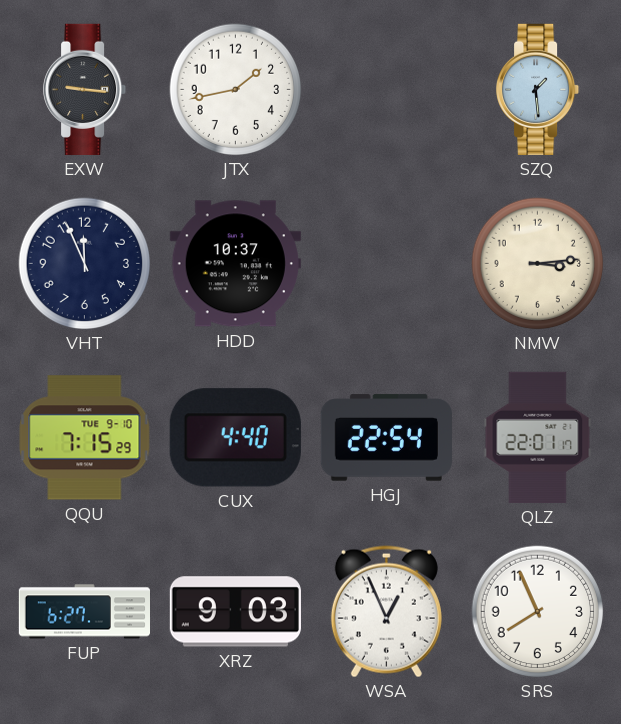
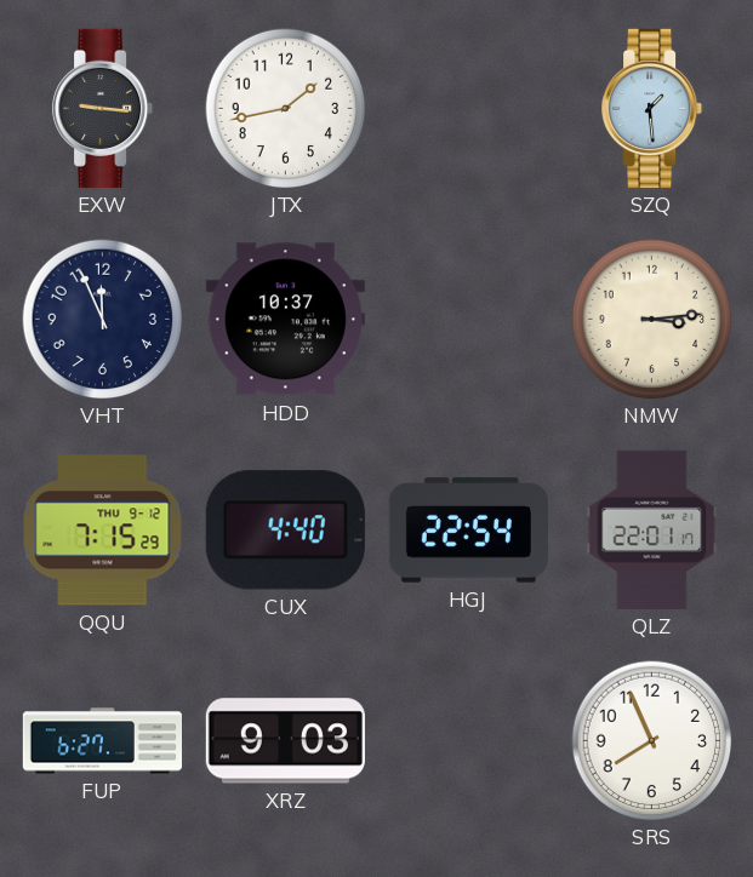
QQU date: TUE 9-10 -> THU 9-12
WSA: 12:56 -> none
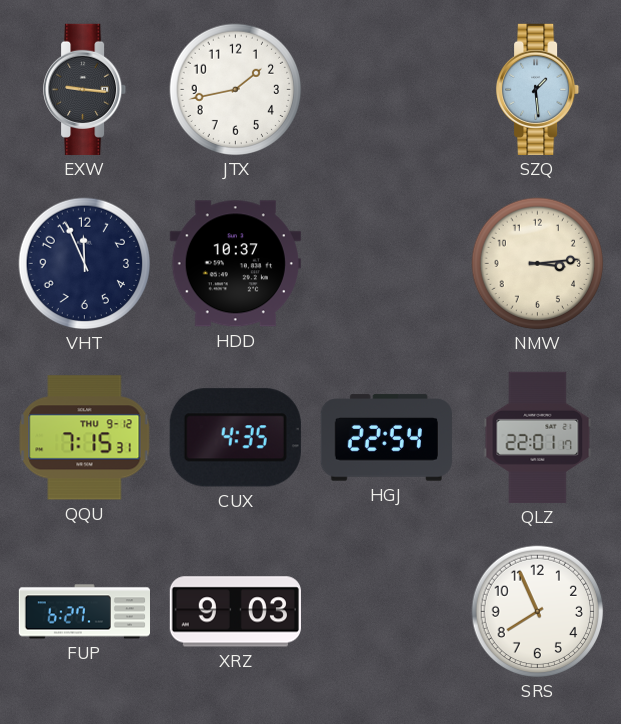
QQU: 7:15:29 -> 7:15:31
CUX: 4:40 -> 4:35
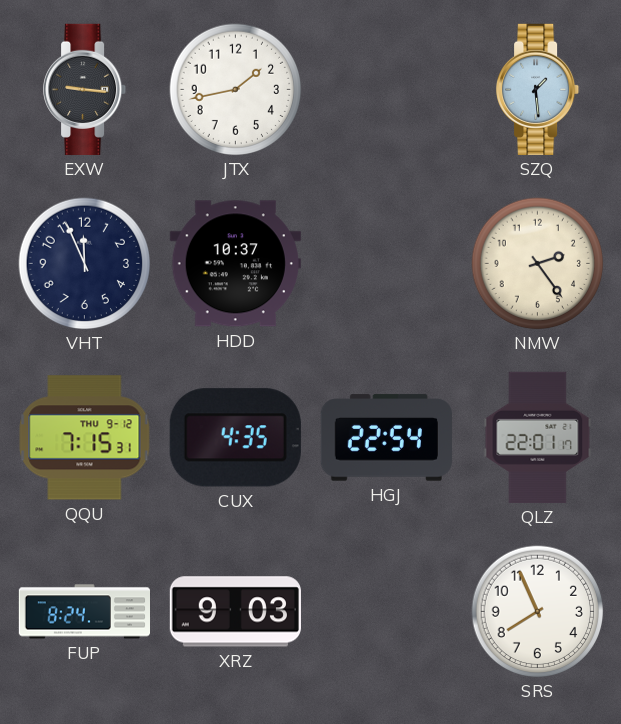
NMW: 3:14 -> 2:24
FUP: 6:27 -> 8:24
